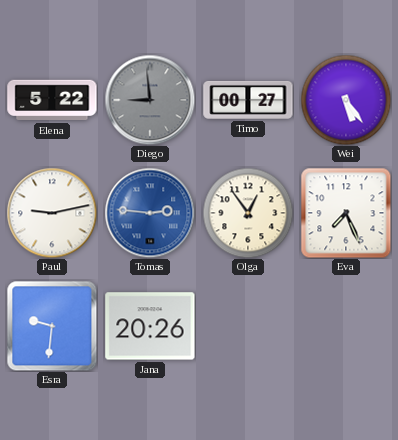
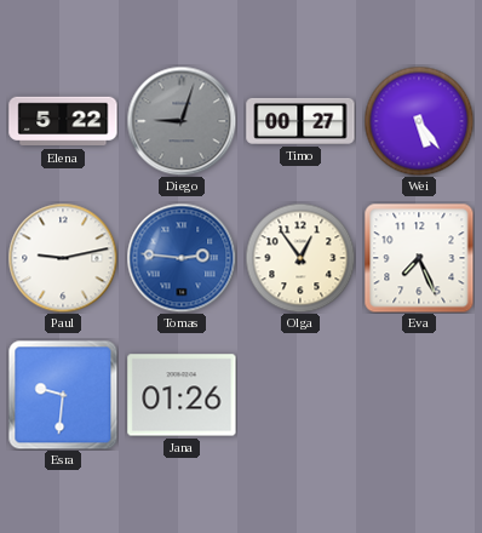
Diego: 8:59 -> 9:03
Jana: 20:26 -> 01:26
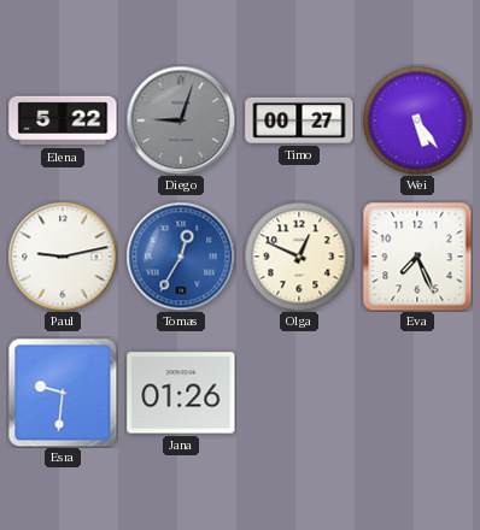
Tomas: 2:46 -> 12:35
Olga: 12:54 -> 12:49
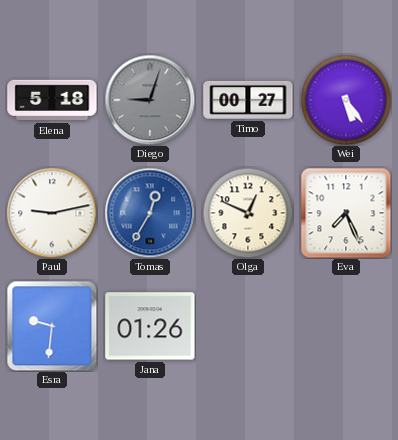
Elena: 5:22 -> 5:18
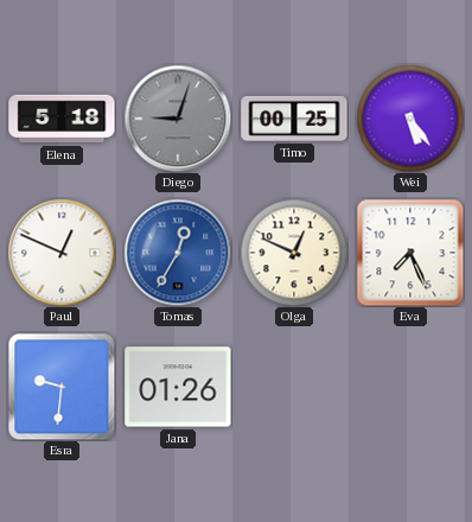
Timo: 00:27 -> 00:25
Paul: 9:13 -> 12:49
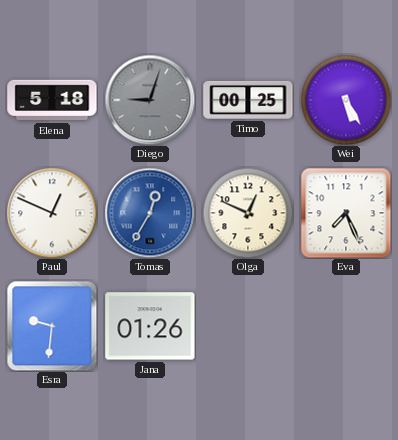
Wei: 5:24 -> 5:25
